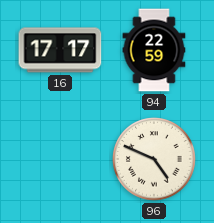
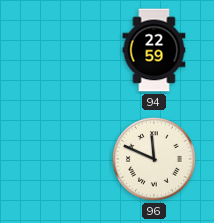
16: 17:17 -> none
96: 4:49 -> 11:49
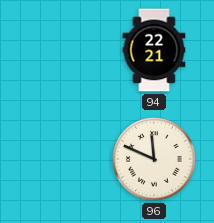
94: 22:59 -> 22:21
